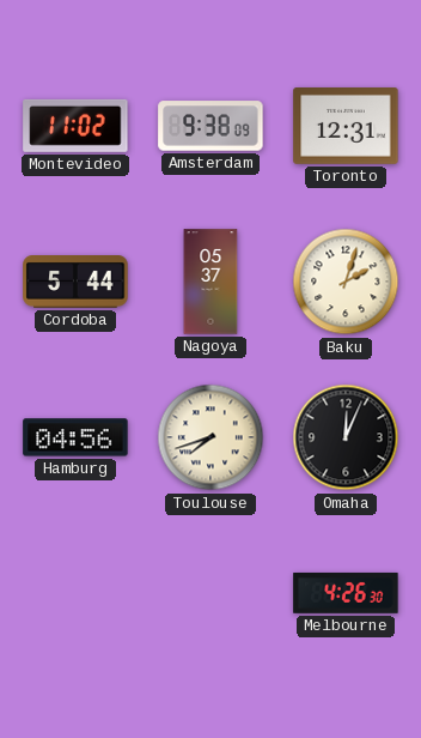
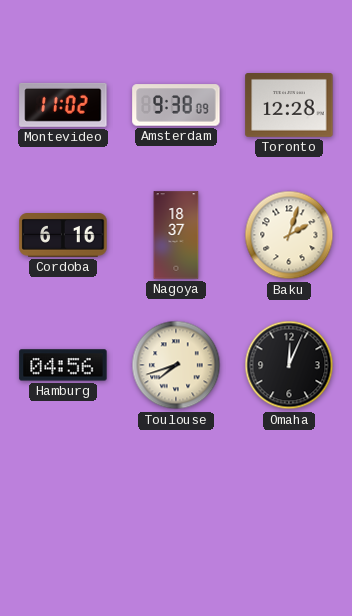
Toronto: 12:31 -> 12:28
Cordoba: 5:44 -> 6:16
Nagoya: 05:37 -> 18:37
Melbourne: 4:26 -> none
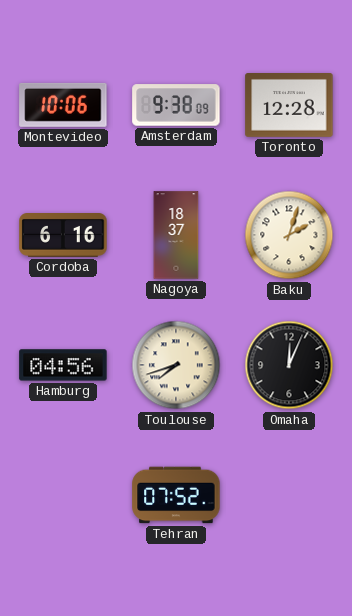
Montevideo: 11:02 -> 10:06
Tehran: none -> 07:52
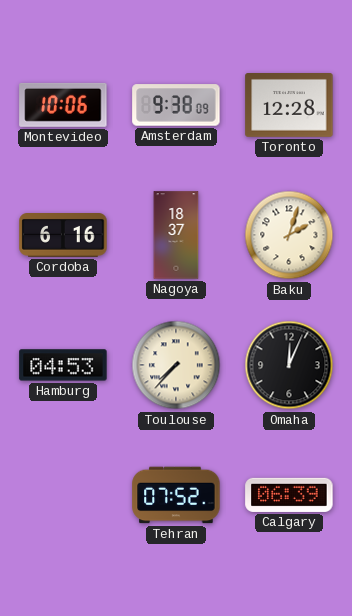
Hamburg: 04:56 -> 04:53
Toulouse: 7:42 -> 7:37
Calgary: none -> 06:39
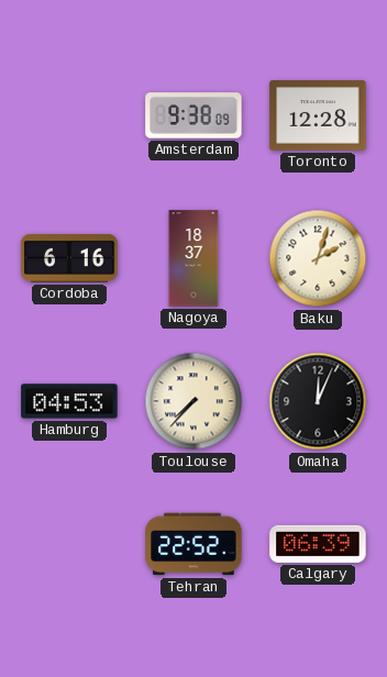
Montevideo: 10:06 -> none
Tehran: 07:52 -> 22:52
